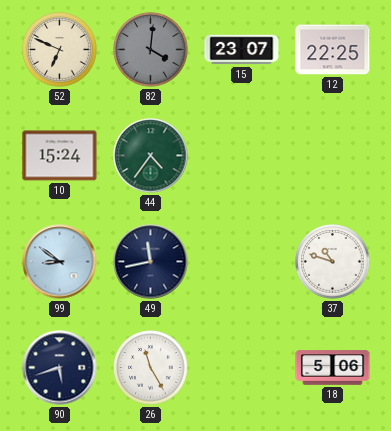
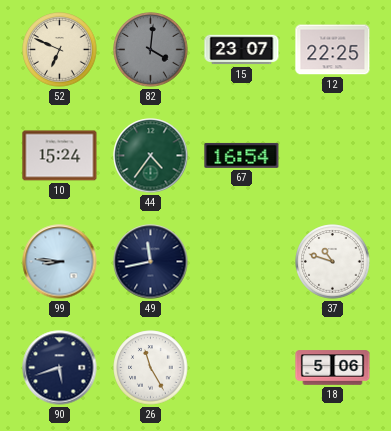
67: none -> 16:54
99: 8:51 -> 8:46
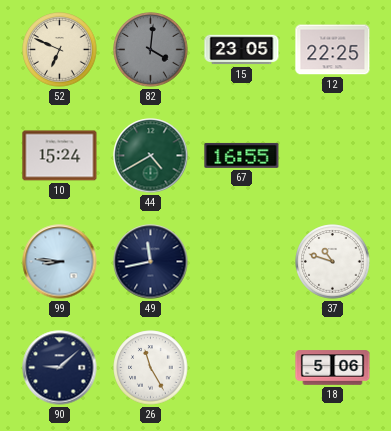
15: 23:07 -> 23:05
44: 4:36 -> 4:40
67: 16:54 -> 16:55
90: 5:42 -> 9:08
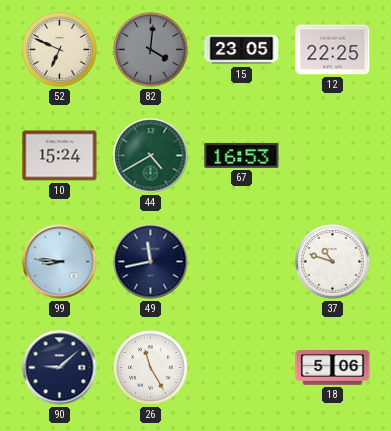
67: 16:55 -> 16:53
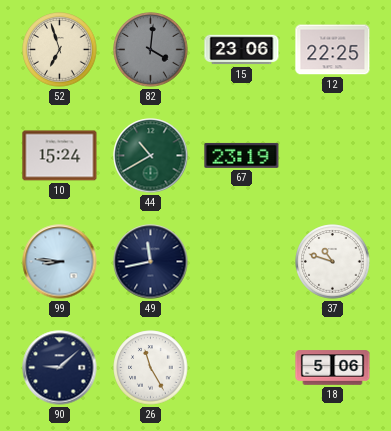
52: 6:49 -> 6:57
15: 23:05 -> 23:06
44: 4:40 -> 10:40
67: 16:53 -> 23:19
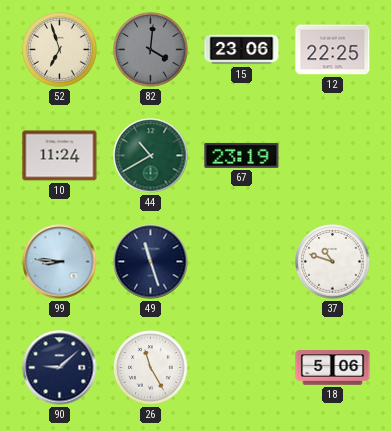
10: 15:24 -> 11:24
49: 11:43 -> 11:27
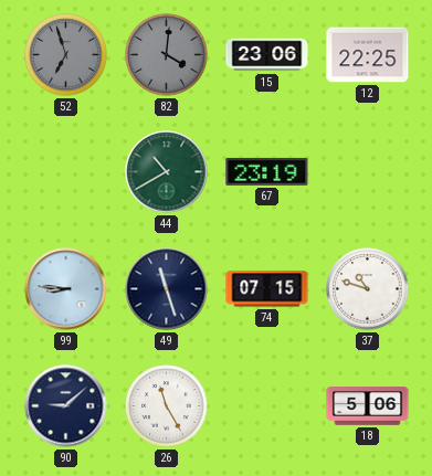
52 dial: cream -> grey
10: 11:24 -> none
74: none -> 07:15
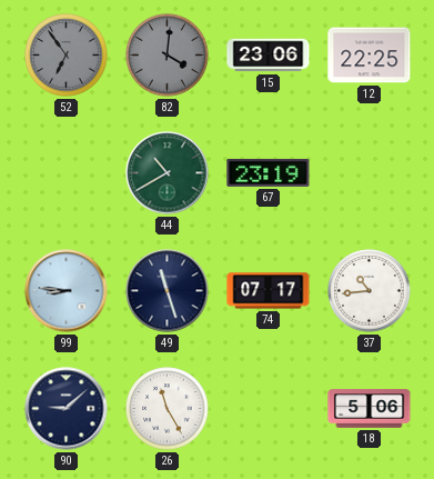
52: 6:57 -> 6:54
74: 07:15 -> 07:17
37: 10:48 -> 10:44
